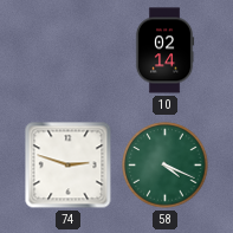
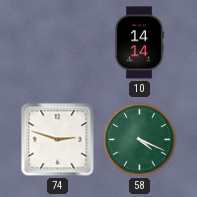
10: 02:14 -> 14:14
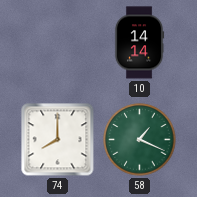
74: 2:48 -> 8:00
58: 4:19 -> 1:19
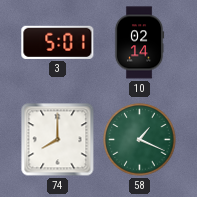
3: none -> 5:01
10: 14:14 -> 02:14
